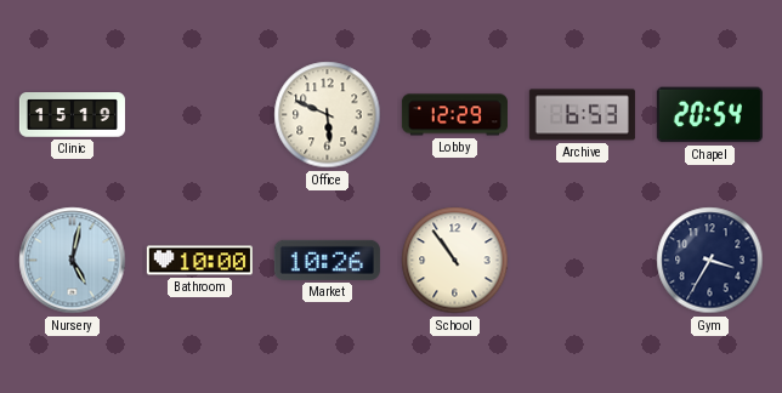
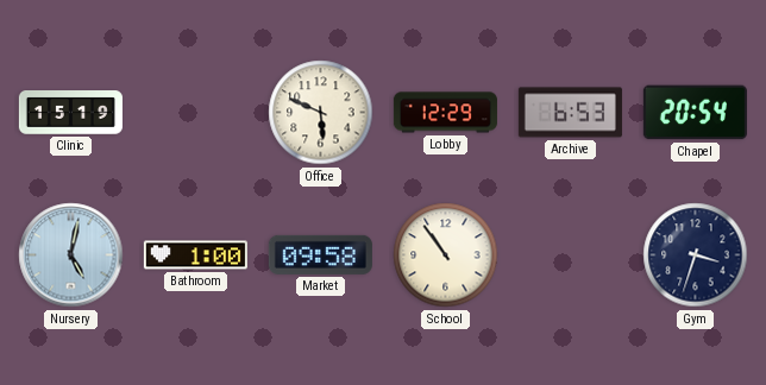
Bathroom: 10:00 -> 1:00
Market: 10:26 -> 09:58
Gym: 3:35 -> 3:33
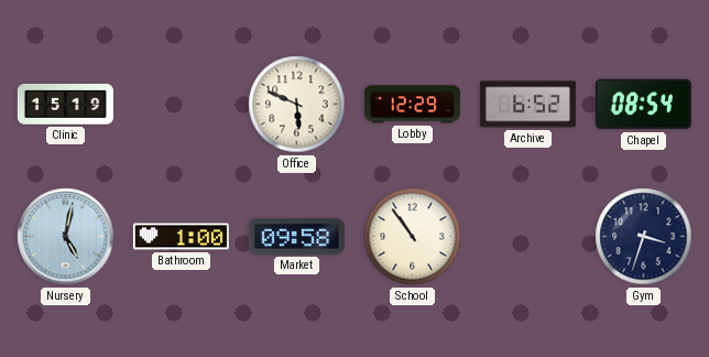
Archive: 6:53 -> 6:52
Chapel: 20:54 -> 08:54
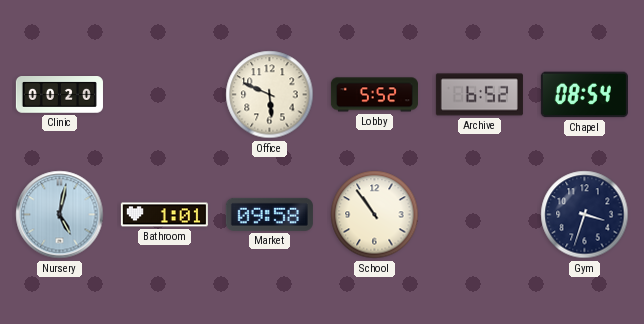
Clinic: 15:19 -> 00:20
Lobby: 12:29 -> 5:52
Bathroom: 1:00 -> 1:01
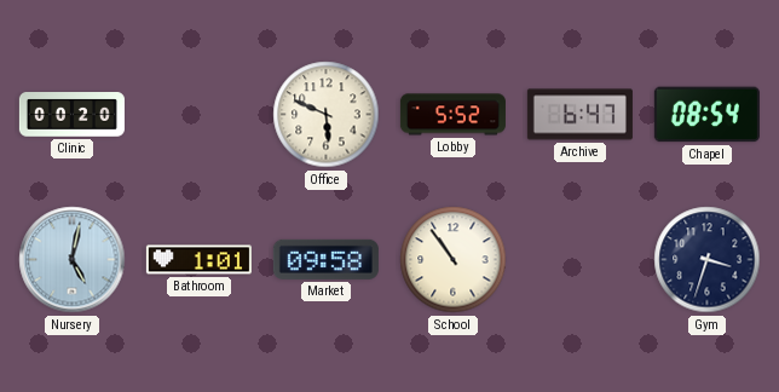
Archive: 6:52 -> 6:47
